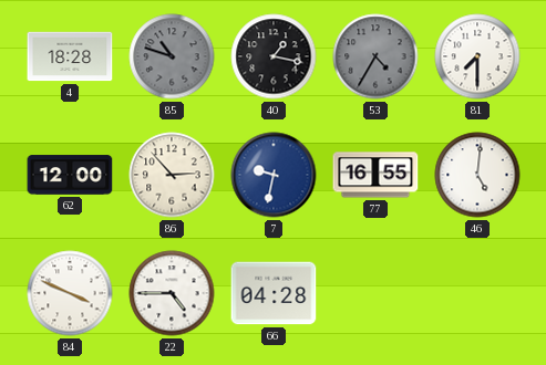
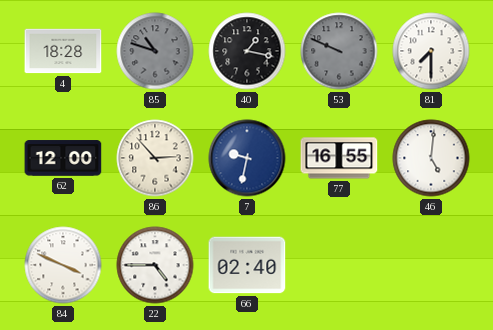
53: 4:35 -> 9:49
66: 04:28 -> 02:40
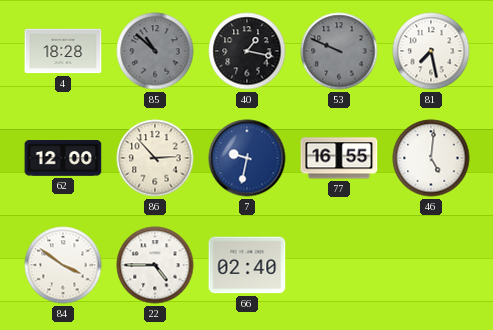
85: 10:48 -> 10:52
81: 7:30 -> 7:28
84: 3:49 -> 3:51
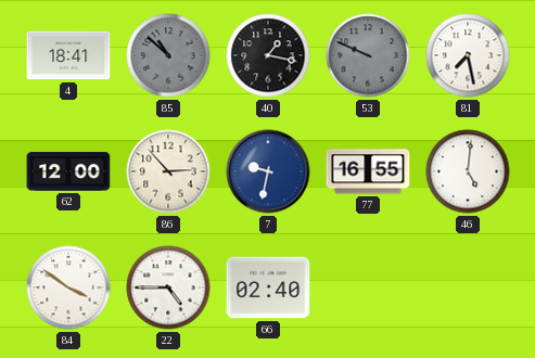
4: 18:28 -> 18:41
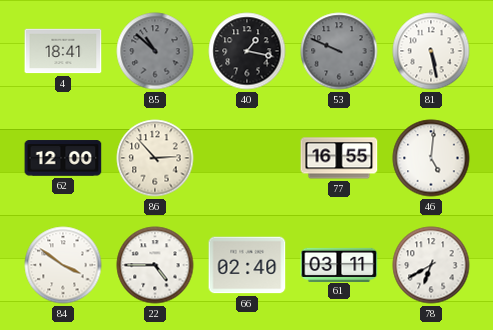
81: 7:28 -> 5:28
7: 9:32 -> none
61: none -> 03:11
78: none -> 6:40
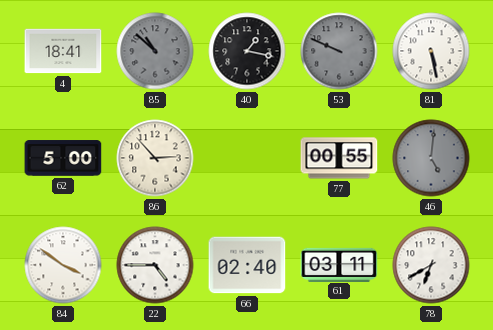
62: 12:00 -> 5:00
77: 16:55 -> 00:55
46 dial: white -> grey
